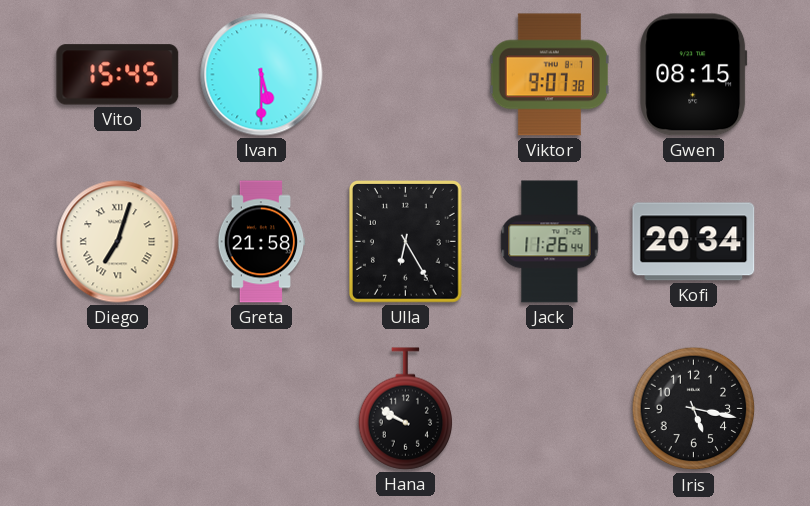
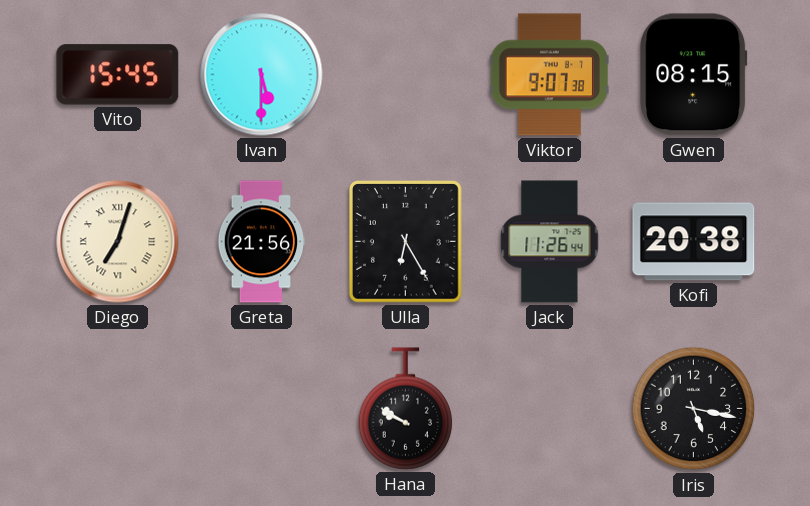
Greta: 21:58 -> 21:56
Kofi: 20:34 -> 20:38
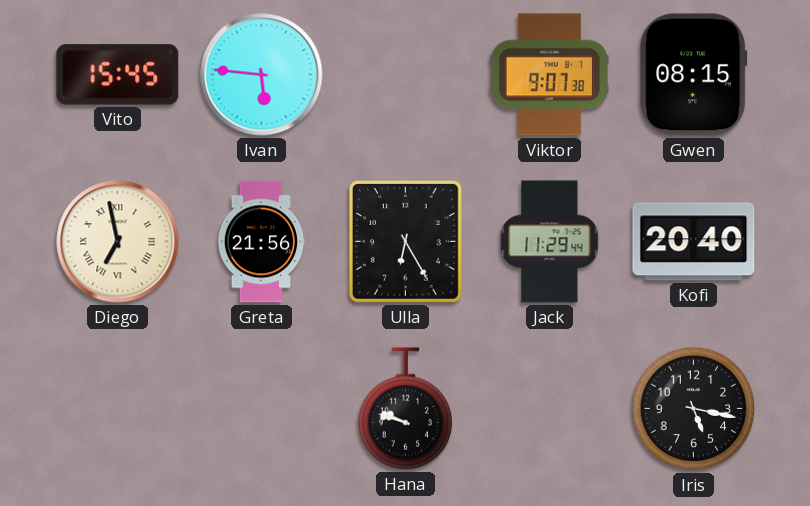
Ivan: 5:30 -> 5:46
Diego: 7:03 -> 6:58
Jack: 11:26 -> 11:29
Kofi: 20:38 -> 20:40
Hana: 9:50 -> 9:48
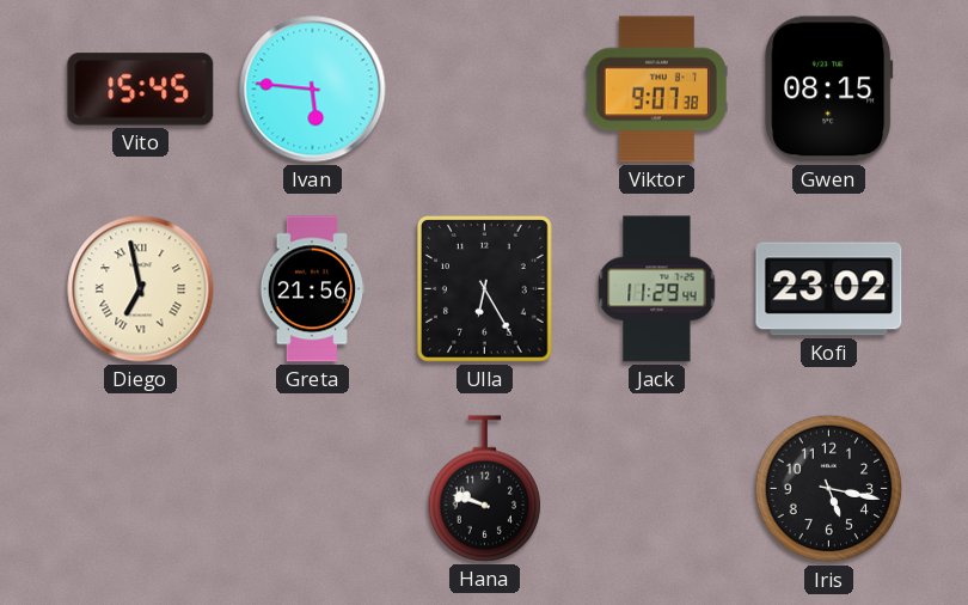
Kofi: 20:40 -> 23:02
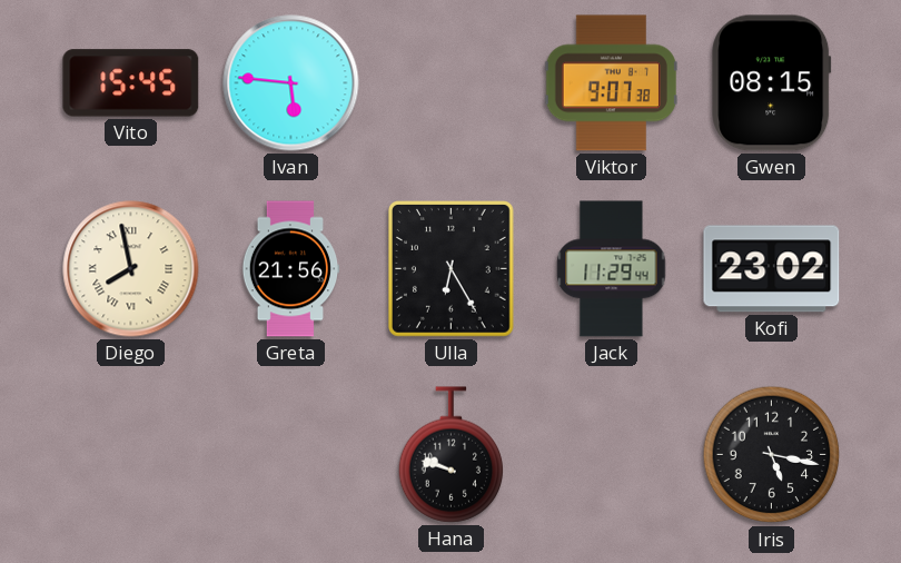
Diego: 6:58 -> 7:58
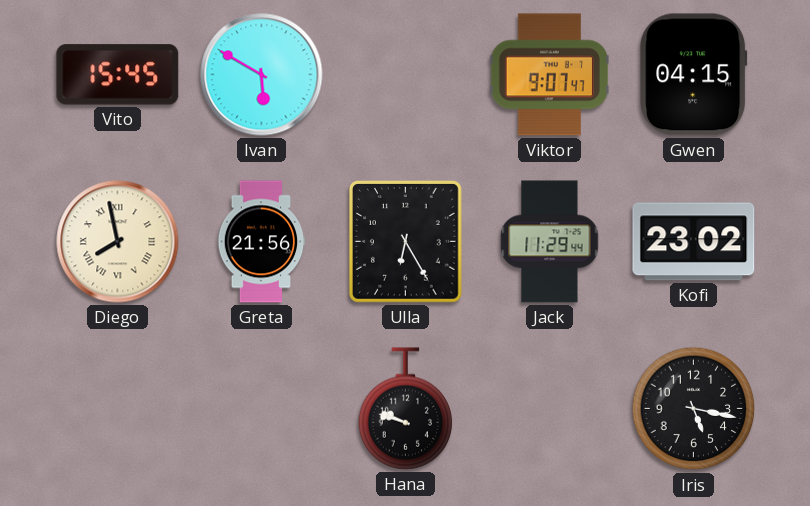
Ivan: 5:46 -> 5:50
Viktor: 9:07:38 -> 9:07:47
Gwen: 08:15 -> 04:15
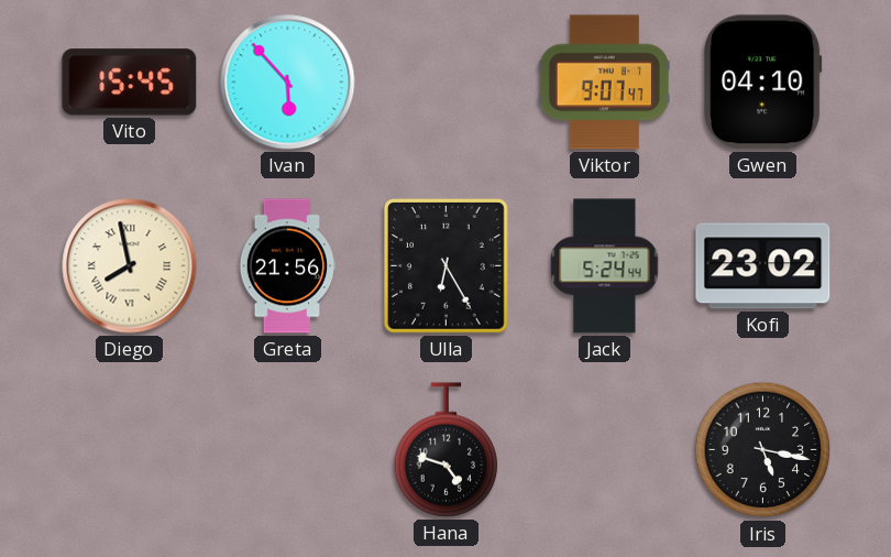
Ivan: 5:50 -> 5:53
Gwen: 04:15 -> 04:10
Jack: 11:29 -> 5:24
Hana: 9:48 -> 4:48
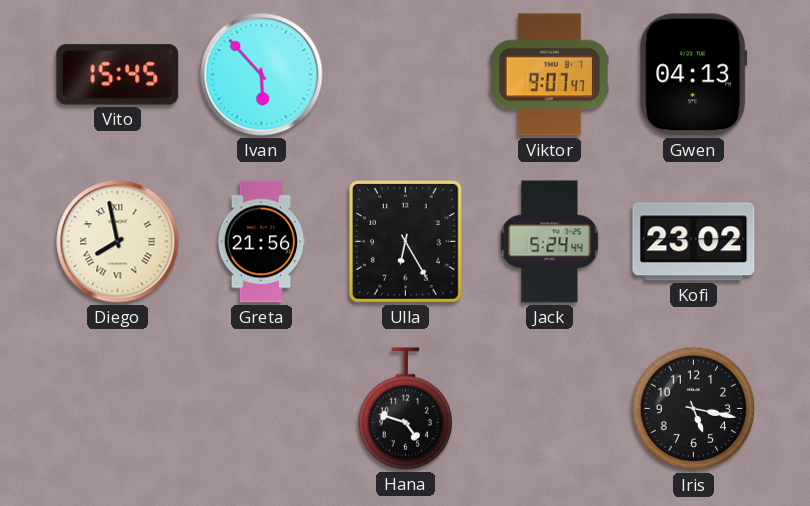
Gwen: 04:10 -> 04:13
